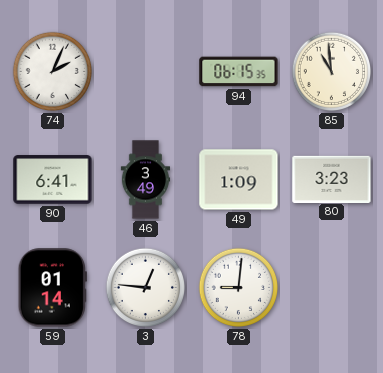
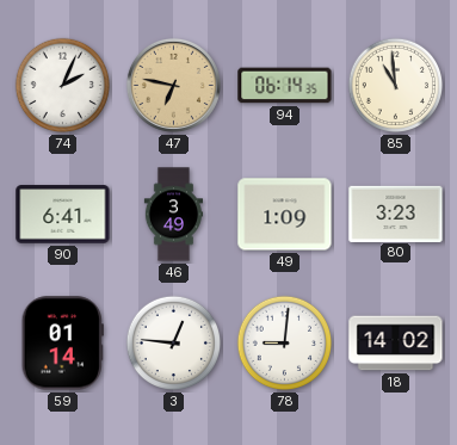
47: none -> 6:47
94: 06:15 -> 06:14
18: none -> 14:02
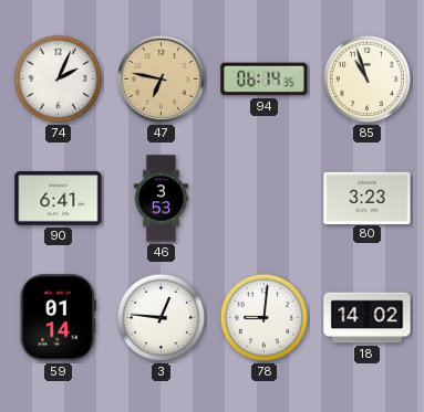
85: 10:59 -> 10:57
46: 3:49 -> 3:53
49: 1:09 -> none
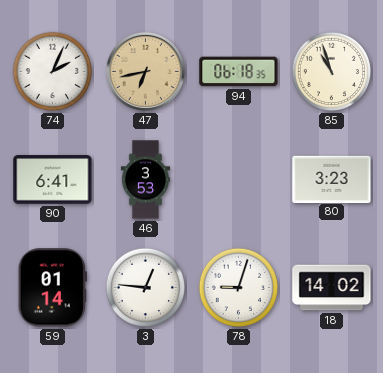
47: 6:47 -> 6:43
94: 06:14 -> 06:18
78: 9:01 -> 9:03
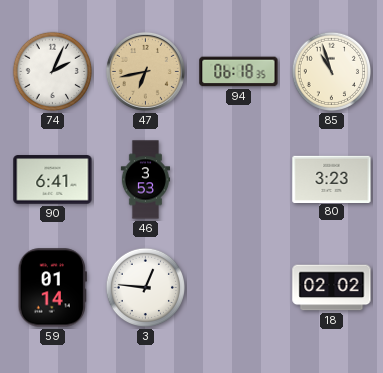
78: 9:03 -> none
18: 14:02 -> 02:02
